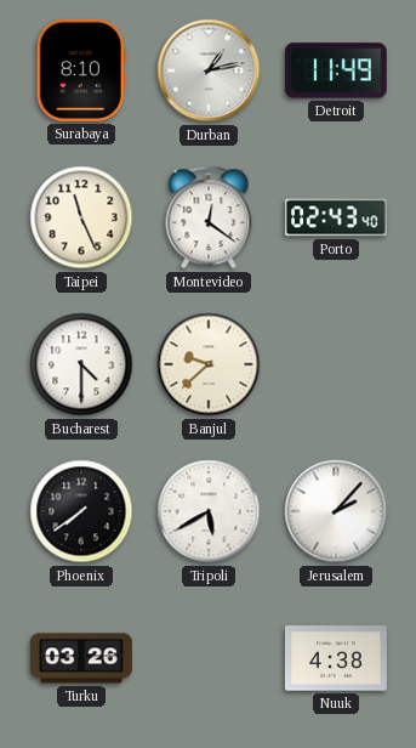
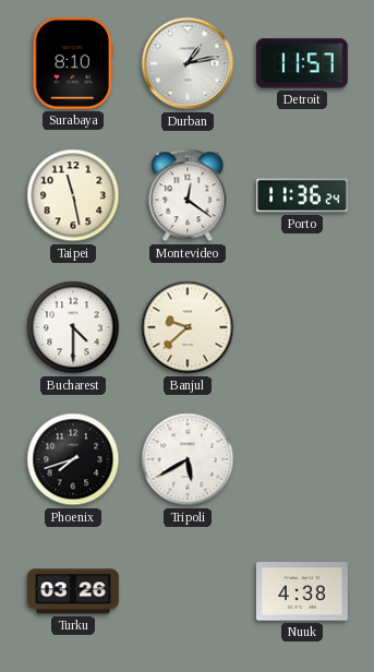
Detroit: 11:49 -> 11:57
Taipei: 11:26 -> 11:28
Porto: 02:43 -> 11:36
Phoenix: 7:39 -> 7:42
Jerusalem: 2:07 -> none
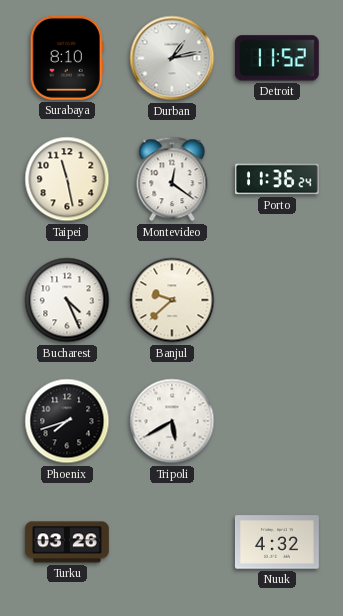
Detroit: 11:57 -> 11:52
Bucharest: 4:30 -> 4:26
Nuuk: 4:38 -> 4:32
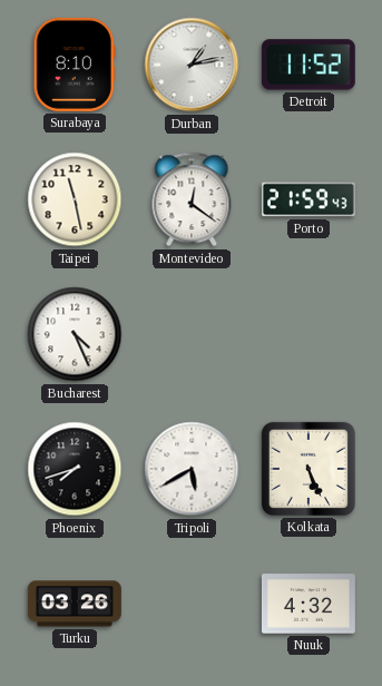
Porto: 11:36 -> 21:59
Banjul: 9:38 -> none
Kolkata: none -> 5:26
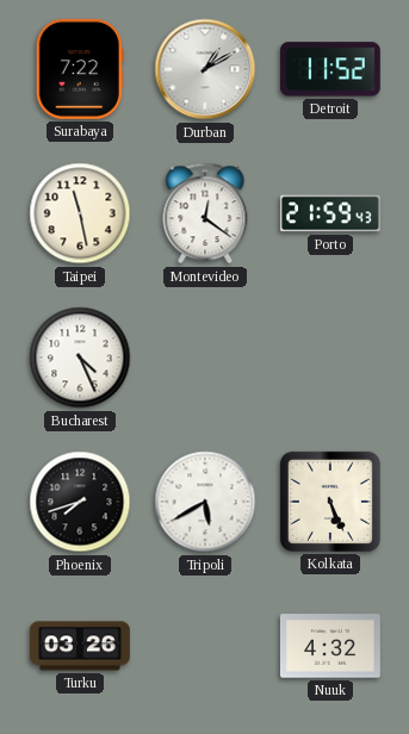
Surabaya: 8:10 -> 7:22
Durban: 1:13 -> 1:10
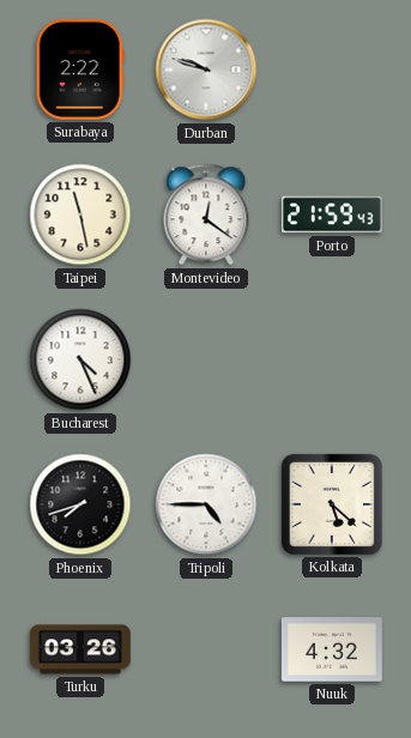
Surabaya: 7:22 -> 2:22
Durban: 1:10 -> 9:48
Detroit: 11:52 -> none
Tripoli: 5:40 -> 4:45
Kolkata: 5:26 -> 5:22
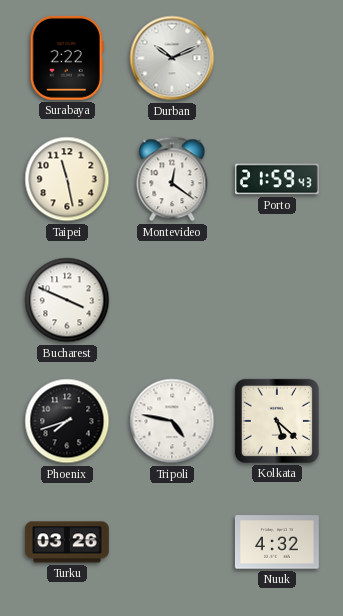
Durban: 9:48 -> 10:11
Bucharest: 4:26 -> 3:49
Tripoli: 4:45 -> 4:47
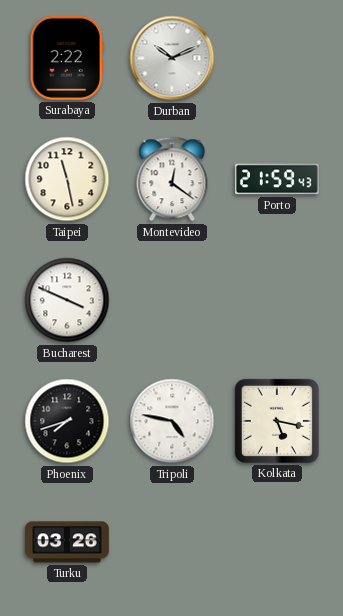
Kolkata: 5:22 -> 5:17
Nuuk: 4:32 -> none
